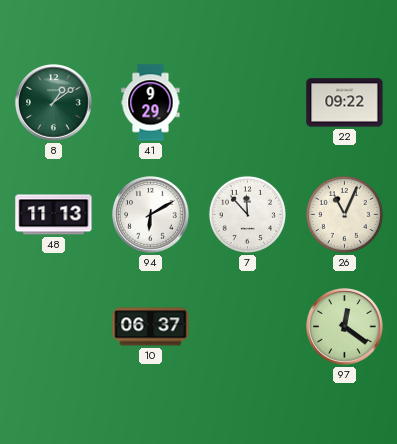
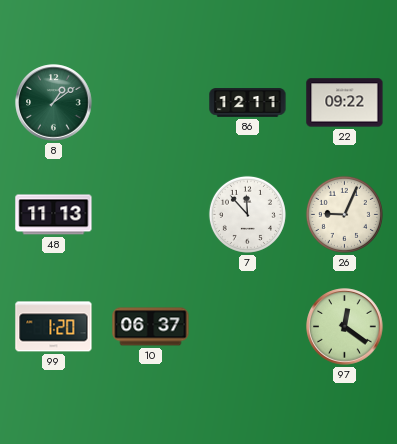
41: 9:29 -> none
86: none -> 12:11
94: 6:10 -> none
26: 11:04 -> 9:04
99: none -> 1:20
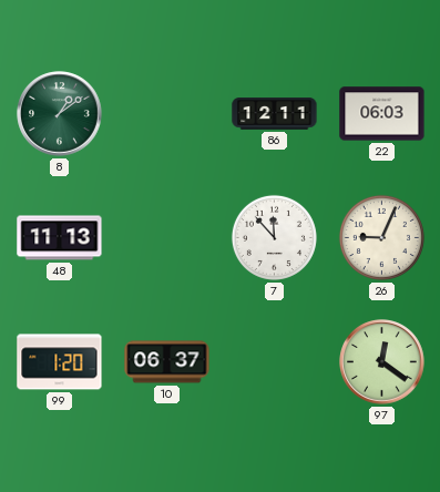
22: 09:22 -> 06:03
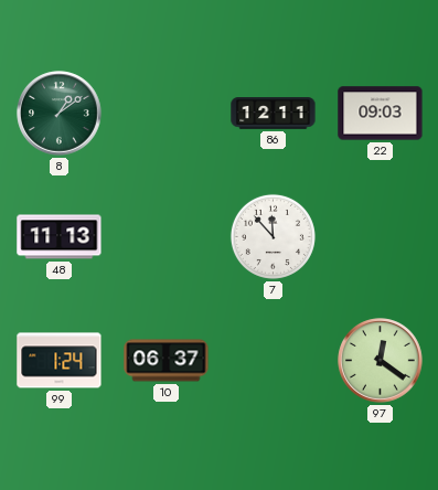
22: 06:03 -> 09:03
26: 9:04 -> none
99: 1:20 -> 1:24
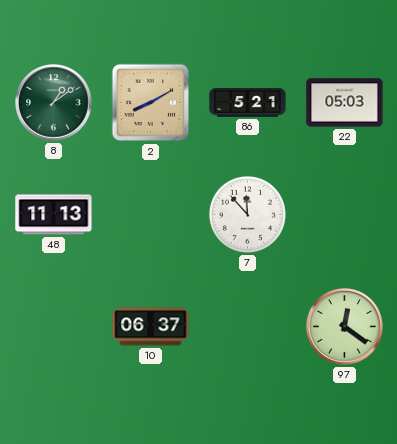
2: none -> 8:10
86: 12:11 -> 5:21
22: 09:03 -> 05:03
99: 1:24 -> none
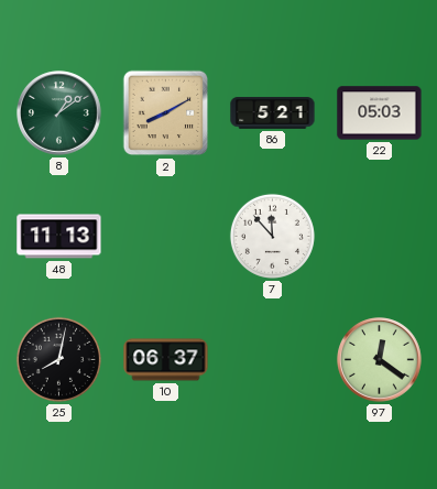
25: none -> 8:02
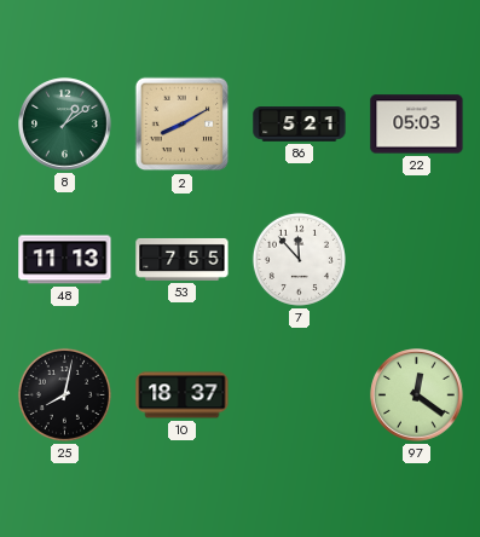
53: none -> 7:55
10: 06:37 -> 18:37
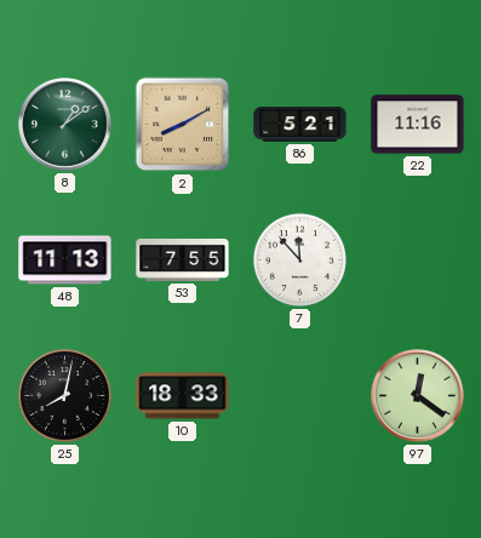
22: 05:03 -> 11:16
10: 18:37 -> 18:33
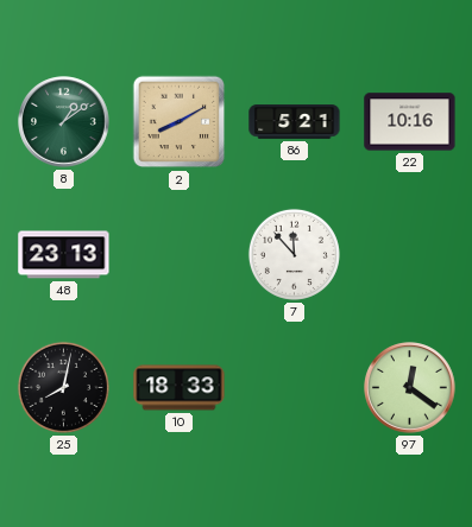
22: 11:16 -> 10:16
48: 11:13 -> 23:13
53: 7:55 -> none
